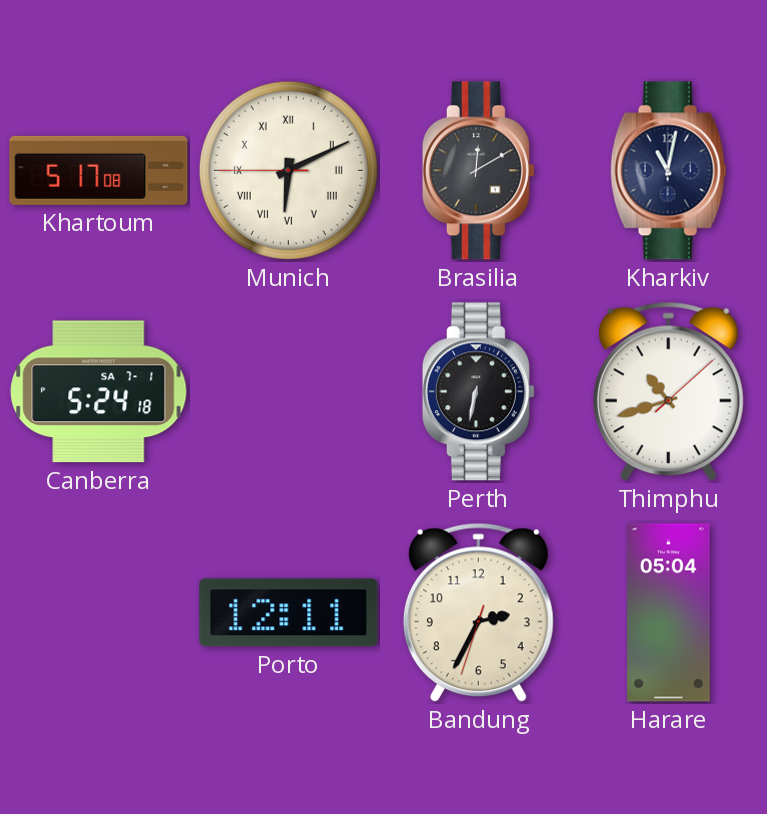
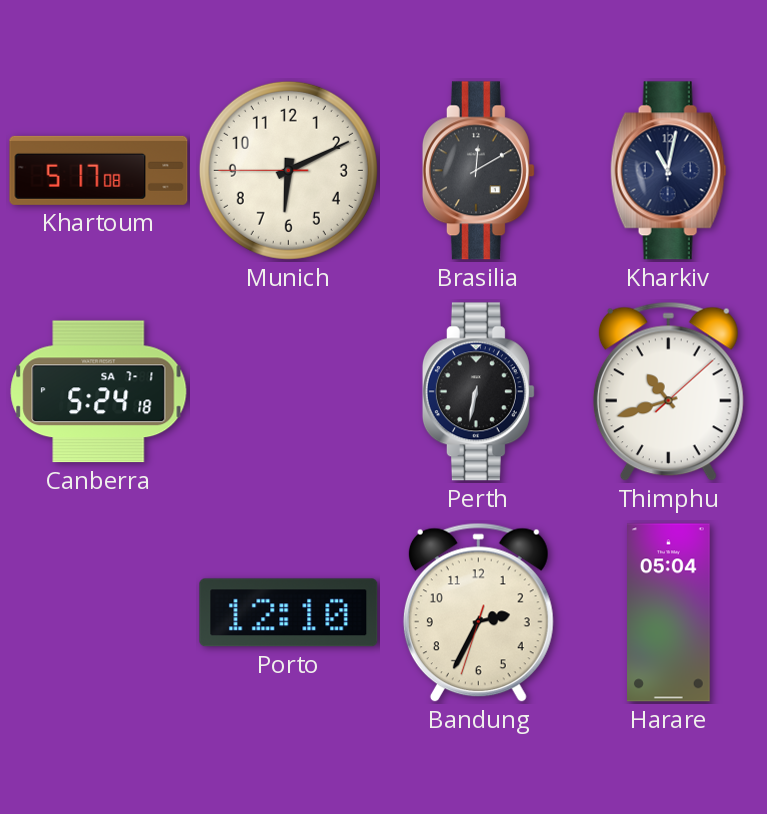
Munich numerals: Roman -> Arabic
Porto: 12:11 -> 12:10
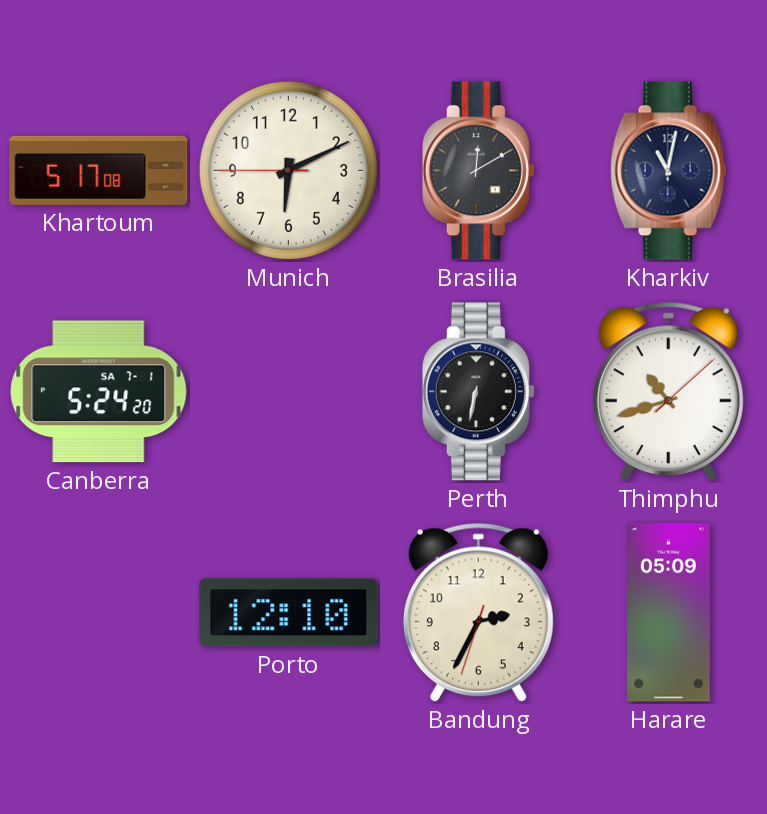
Canberra: 5:24:18 -> 5:24:20
Harare: 05:04 -> 05:09
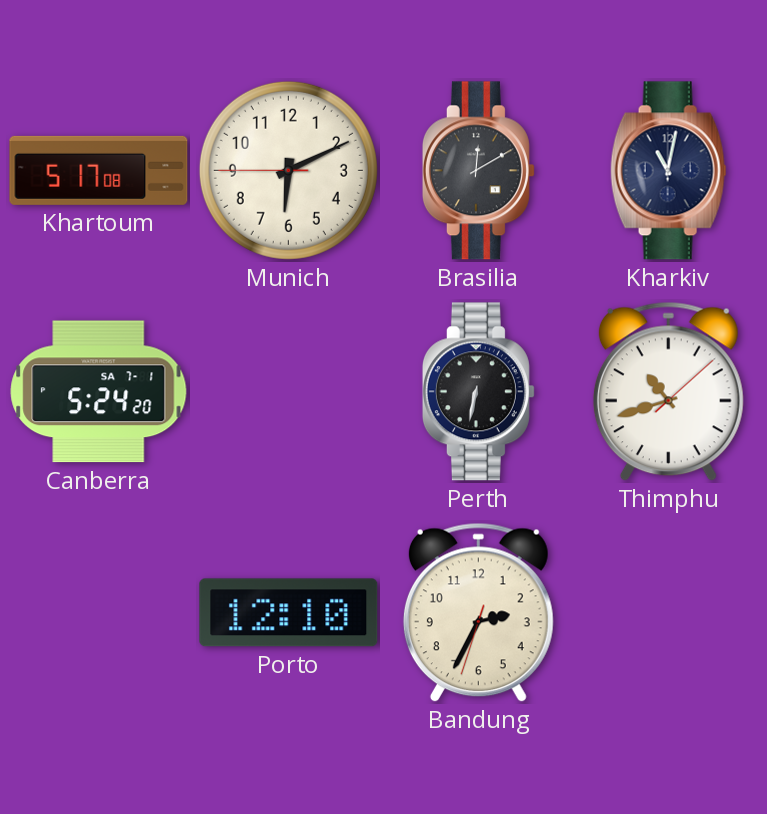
Harare: 05:09 -> none
